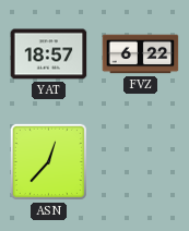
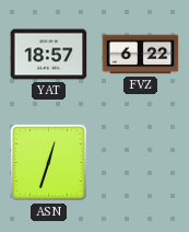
ASN: 12:37 -> 12:33
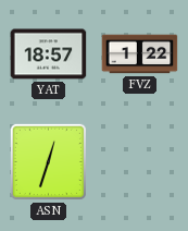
FVZ: 6:22 -> 1:22
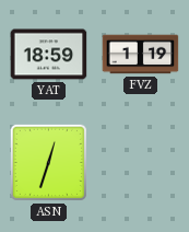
YAT: 18:57 -> 18:59
FVZ: 1:22 -> 1:19
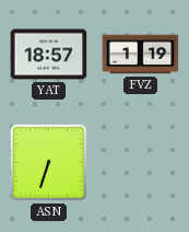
YAT: 18:59 -> 18:57
ASN: 12:33 -> 6:33
